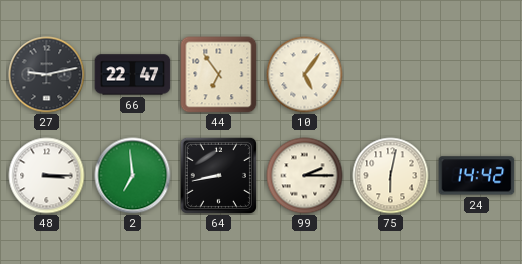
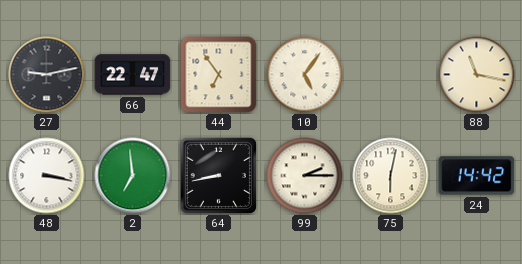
88: none -> 11:17
48: 3:15 -> 3:17
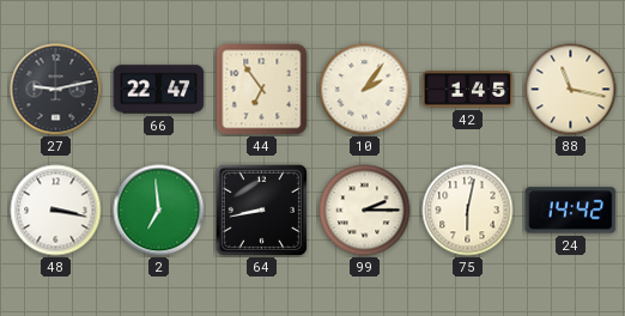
10: 5:06 -> 2:06
42: none -> 1:45
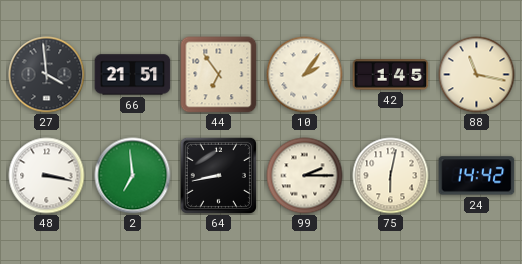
27: 9:13 -> 3:59
66: 22:47 -> 21:51
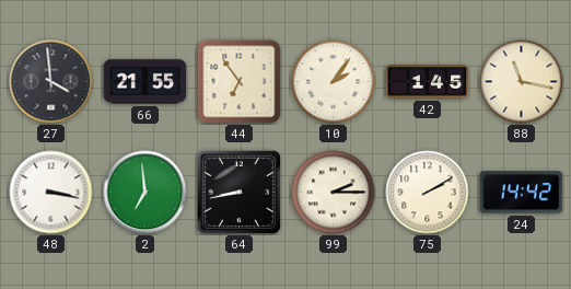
66: 21:51 -> 21:55
75: 6:02 -> 2:10
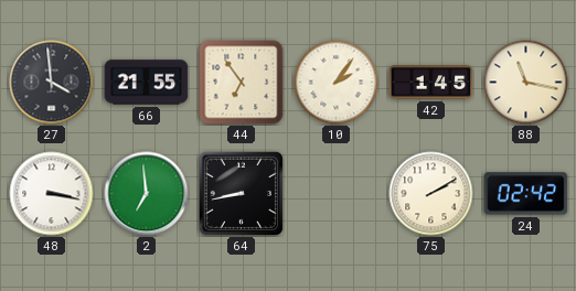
99: 2:15 -> none
24: 14:42 -> 02:42
